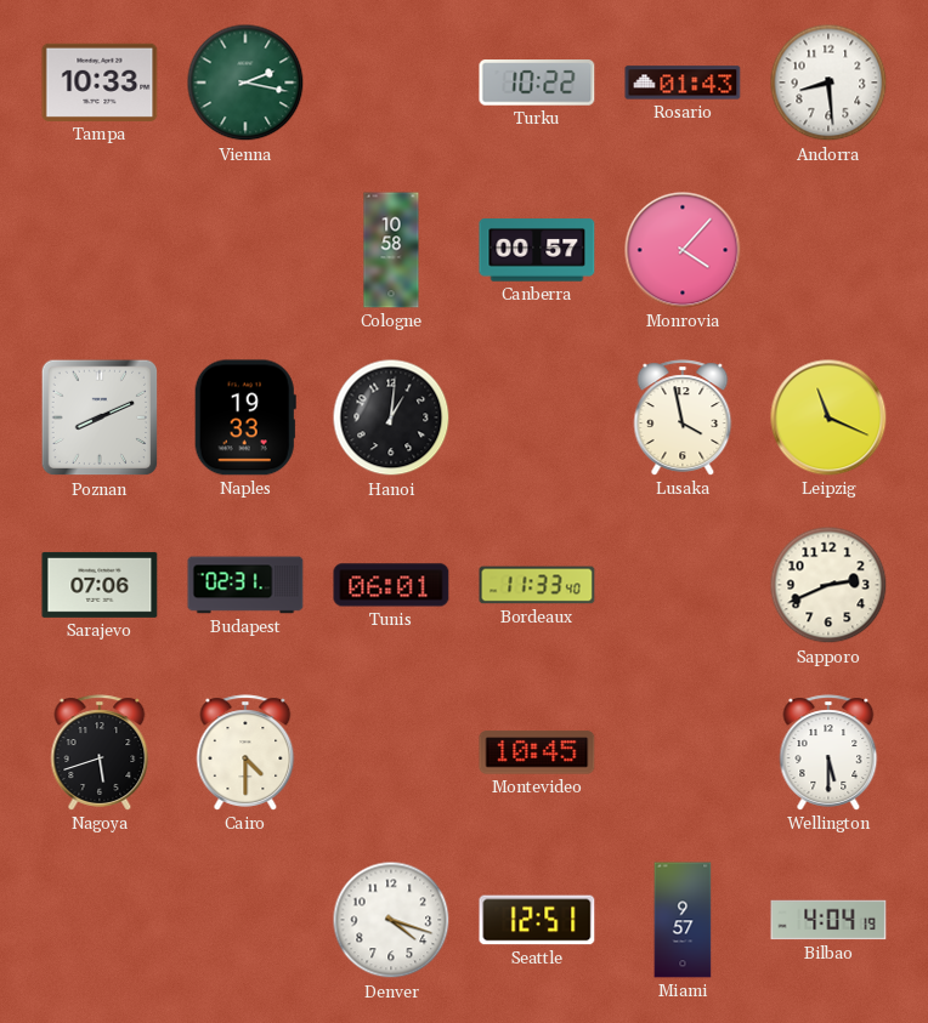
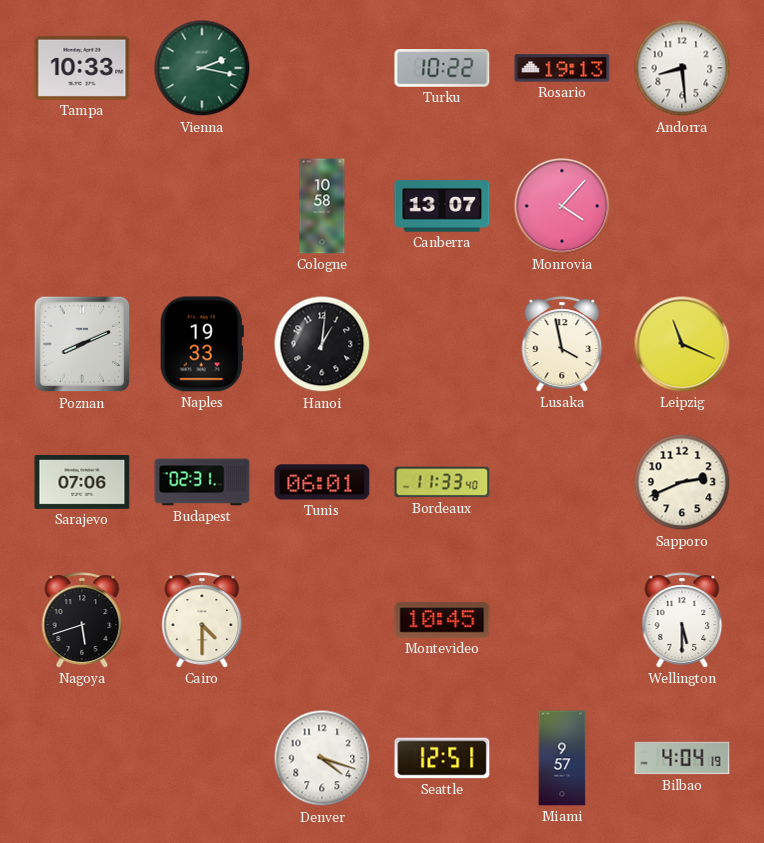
Rosario: 01:43 -> 19:13
Canberra: 00:57 -> 13:07
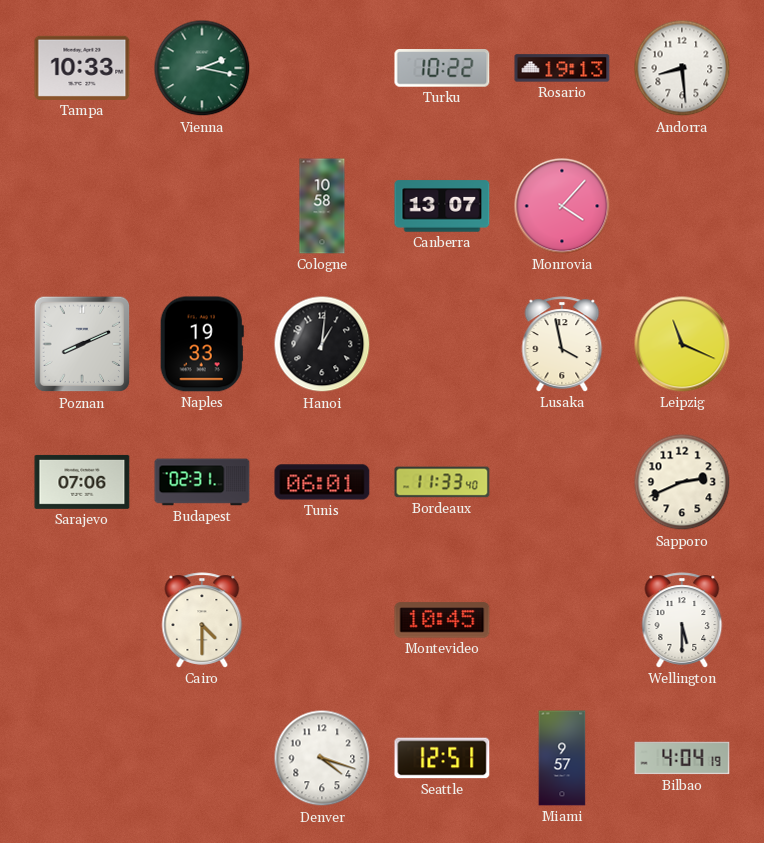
Nagoya: 5:42 -> none
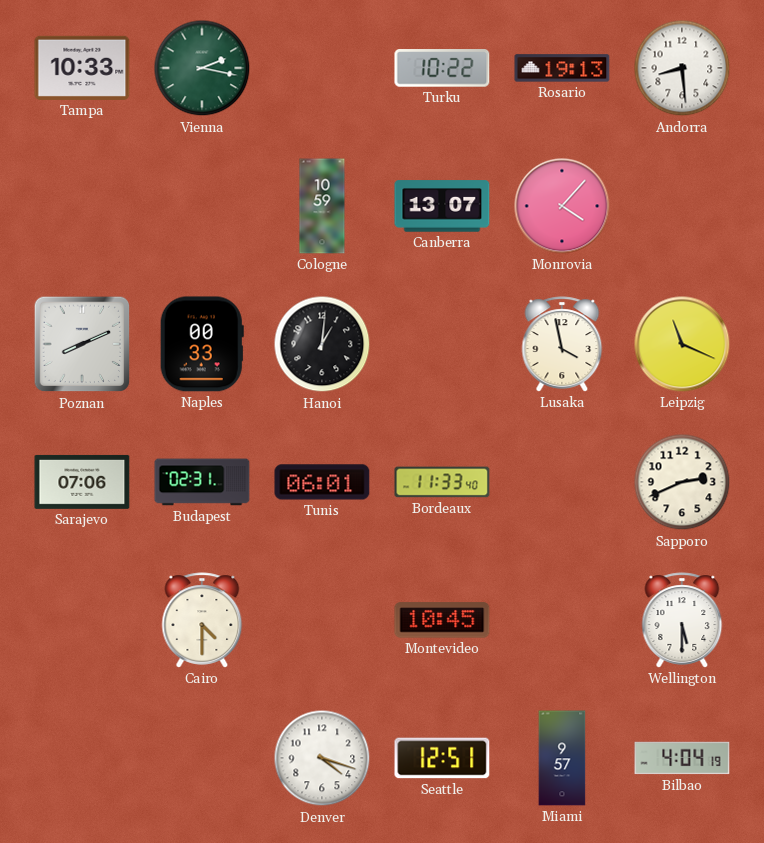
Cologne: 10:58 -> 10:59
Naples: 19:33 -> 00:33
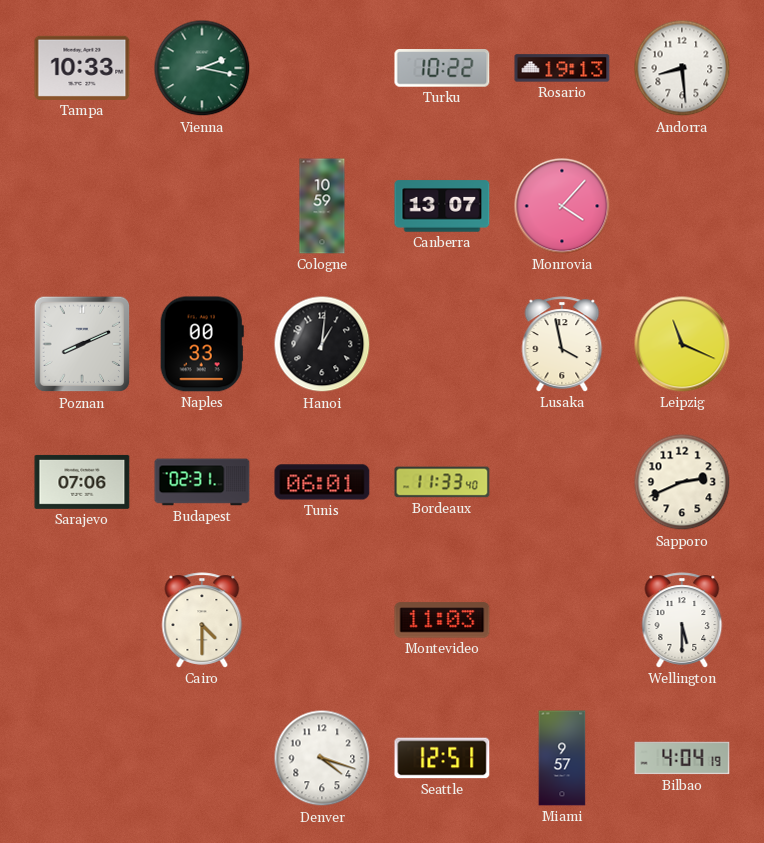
Montevideo: 10:45 -> 11:03
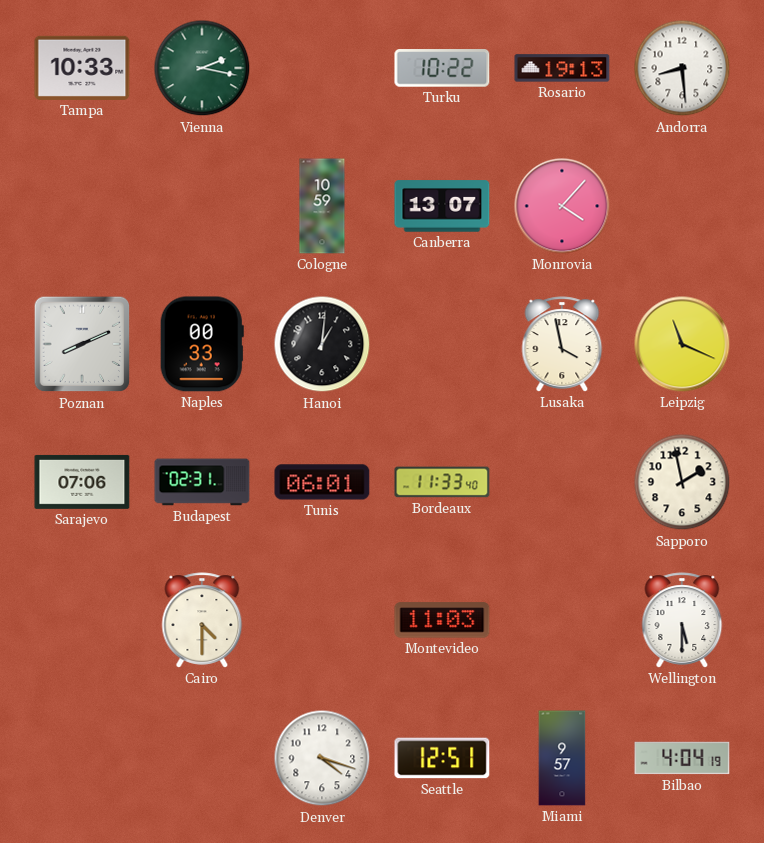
Sapporo: 2:41 -> 1:58
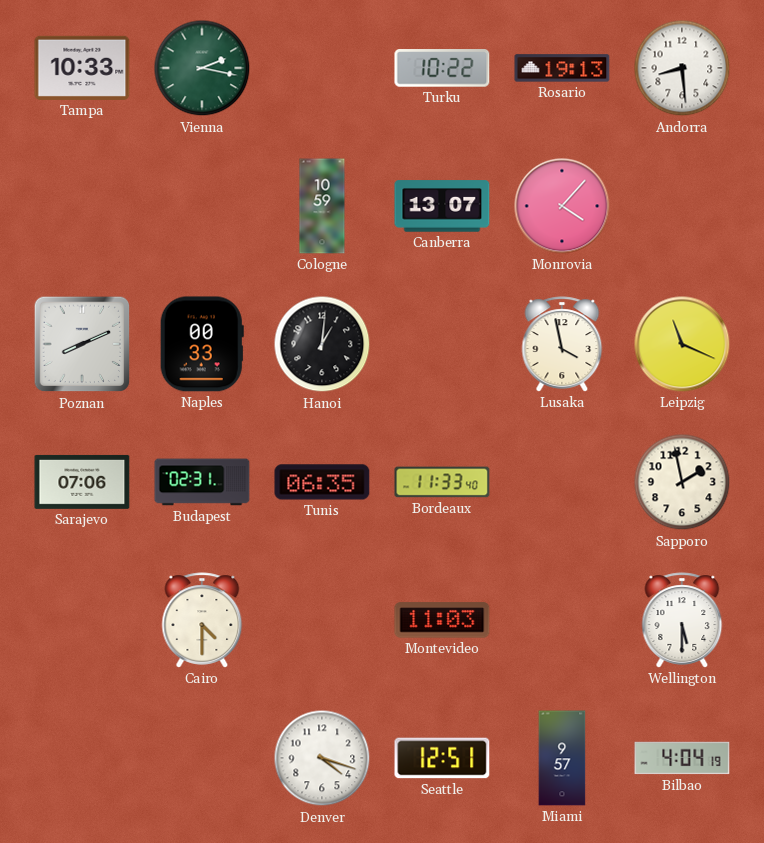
Tunis: 06:01 -> 06:35
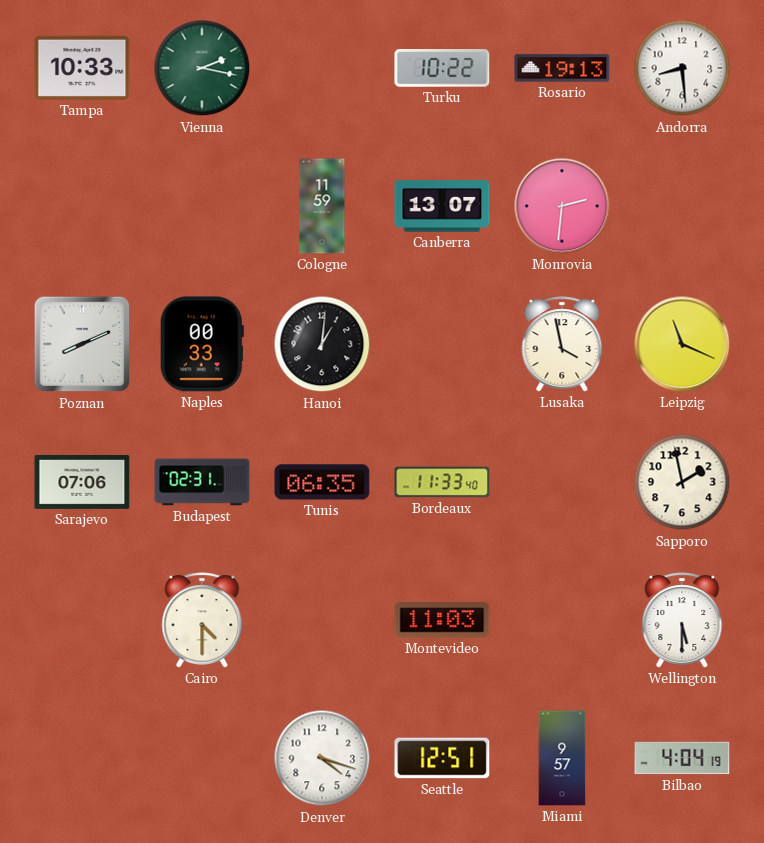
Cologne: 10:59 -> 11:59
Monrovia: 4:07 -> 2:31
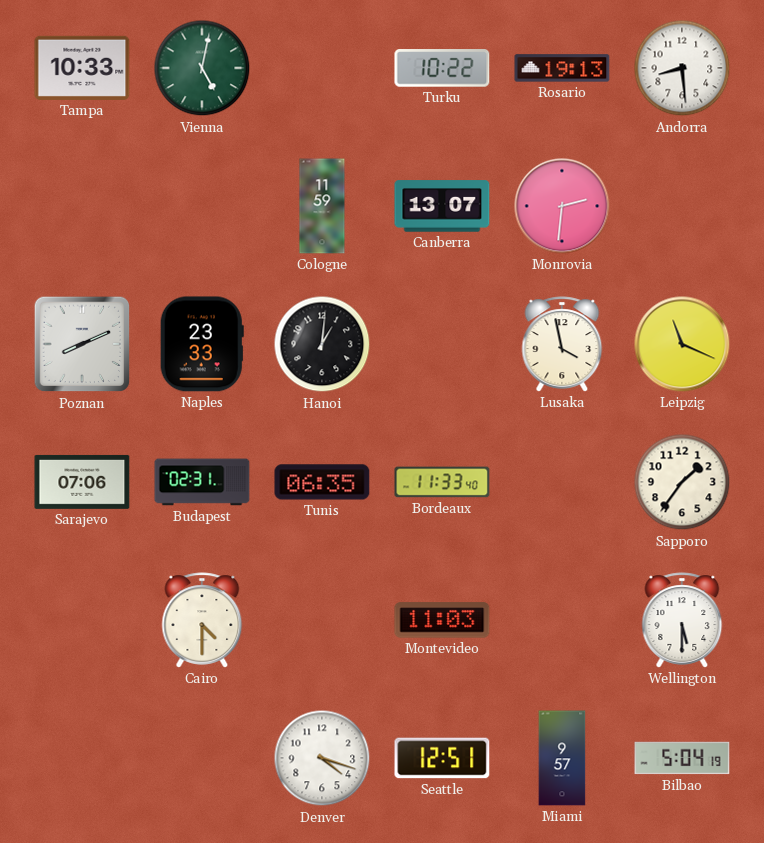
Vienna: 2:17 -> 5:02
Naples: 00:33 -> 23:33
Sapporo: 1:58 -> 1:36
Bilbao: 4:04 -> 5:04
